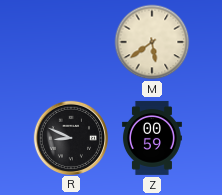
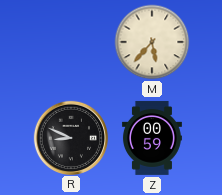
M: 5:39 -> 5:37
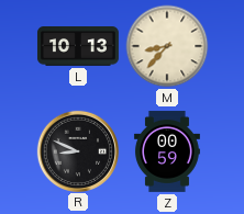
L: none -> 10:13
M: 5:37 -> 8:37
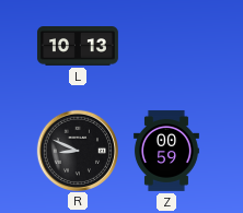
M: 8:37 -> none
